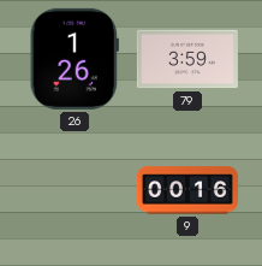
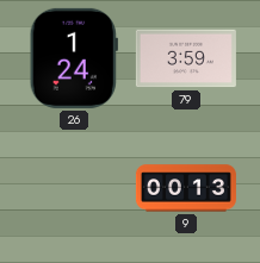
26: 1:26 -> 1:24
9: 00:16 -> 00:13
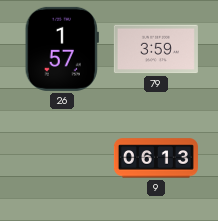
26: 1:24 -> 1:57
9: 00:13 -> 06:13
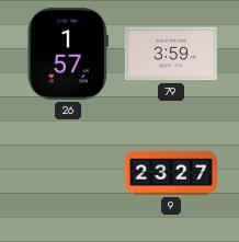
9: 06:13 -> 23:27
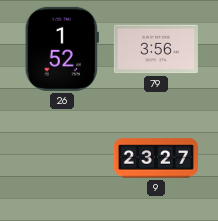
26: 1:57 -> 1:52
79: 3:59 -> 3:56
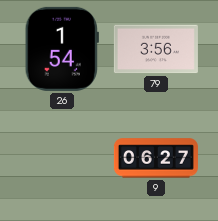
26: 1:52 -> 1:54
9: 23:27 -> 06:27
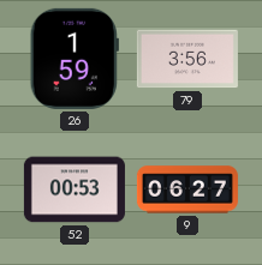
26: 1:54 -> 1:59
52: none -> 00:53
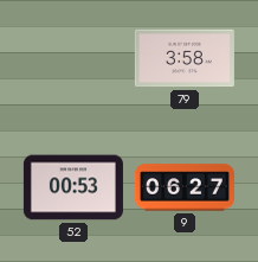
26: 1:59 -> none
79: 3:56 -> 3:58
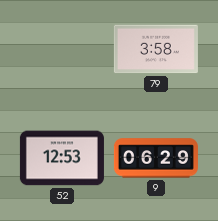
52: 00:53 -> 12:53
9: 06:27 -> 06:29
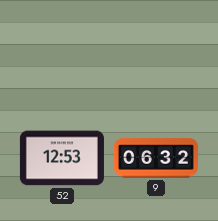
79: 3:58 -> none
9: 06:29 -> 06:32
